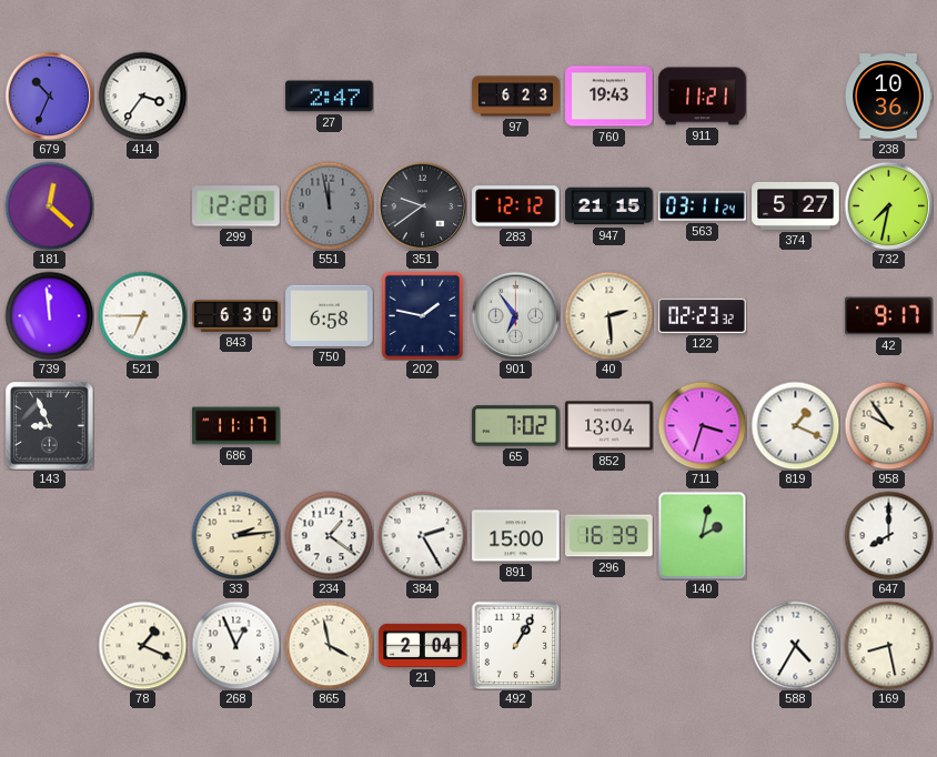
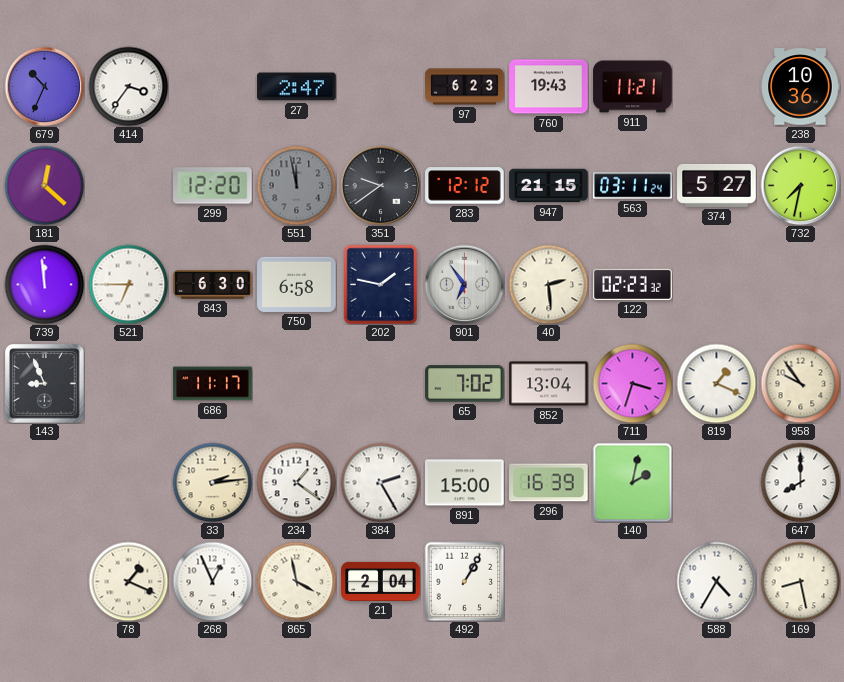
42: 9:17 -> none
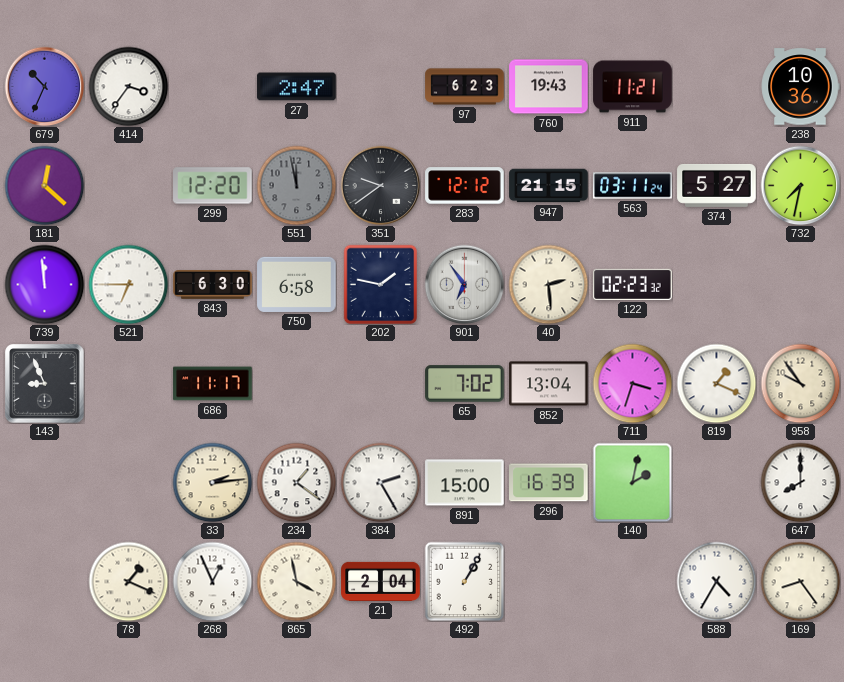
169: 8:28 -> 8:24
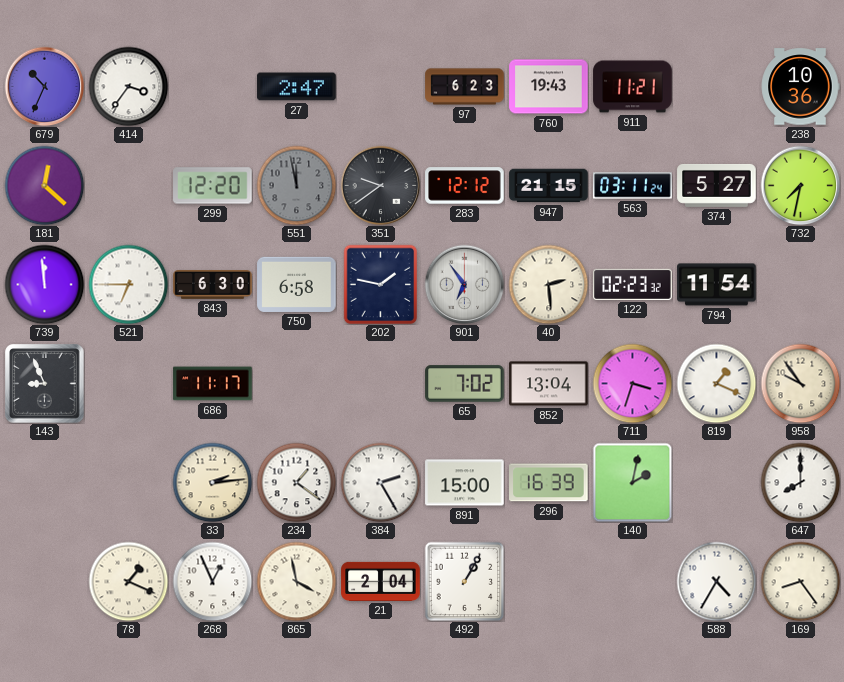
794: none -> 11:54
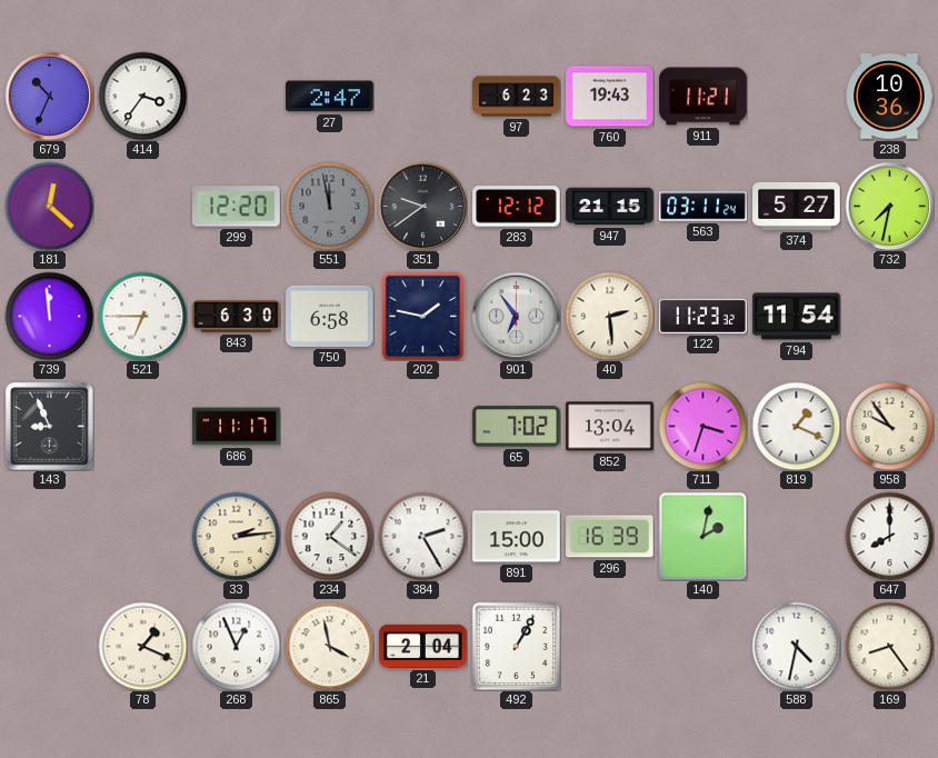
122: 02:23 -> 11:23
588: 4:35 -> 4:32
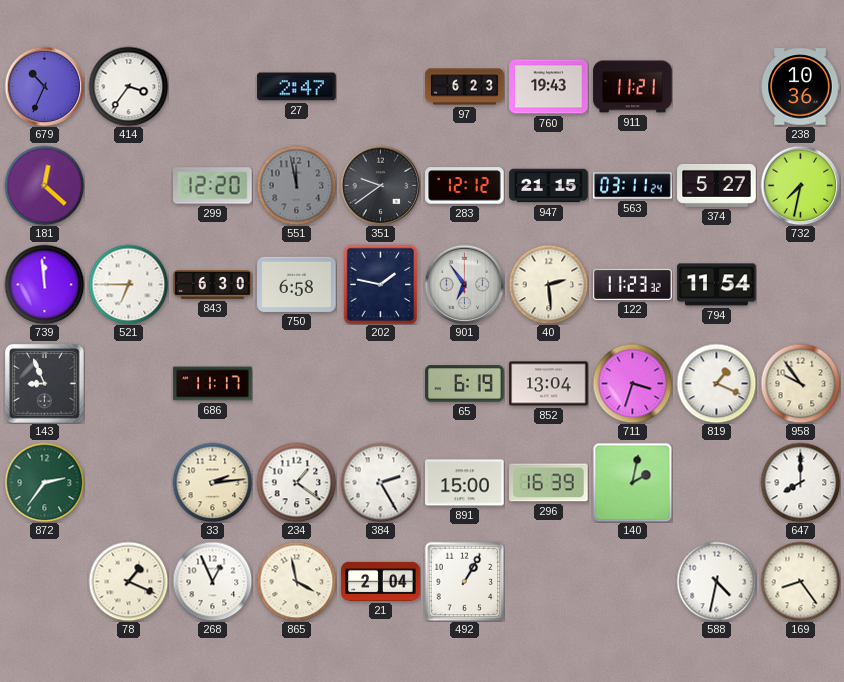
65: 7:02 -> 6:19
872: none -> 2:36
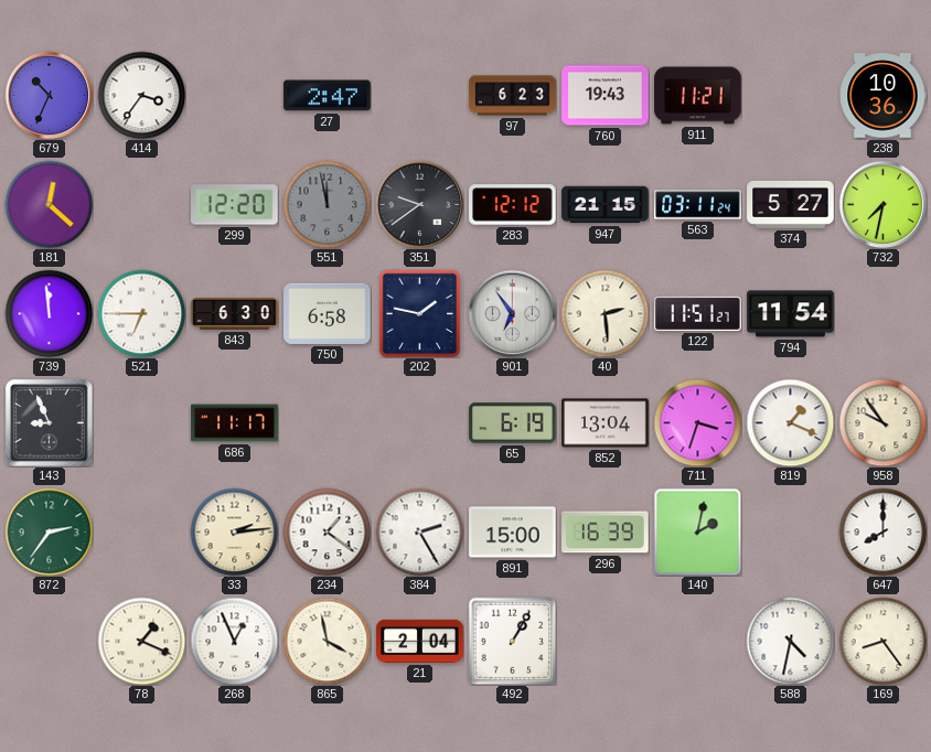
122: 11:23 -> 11:51
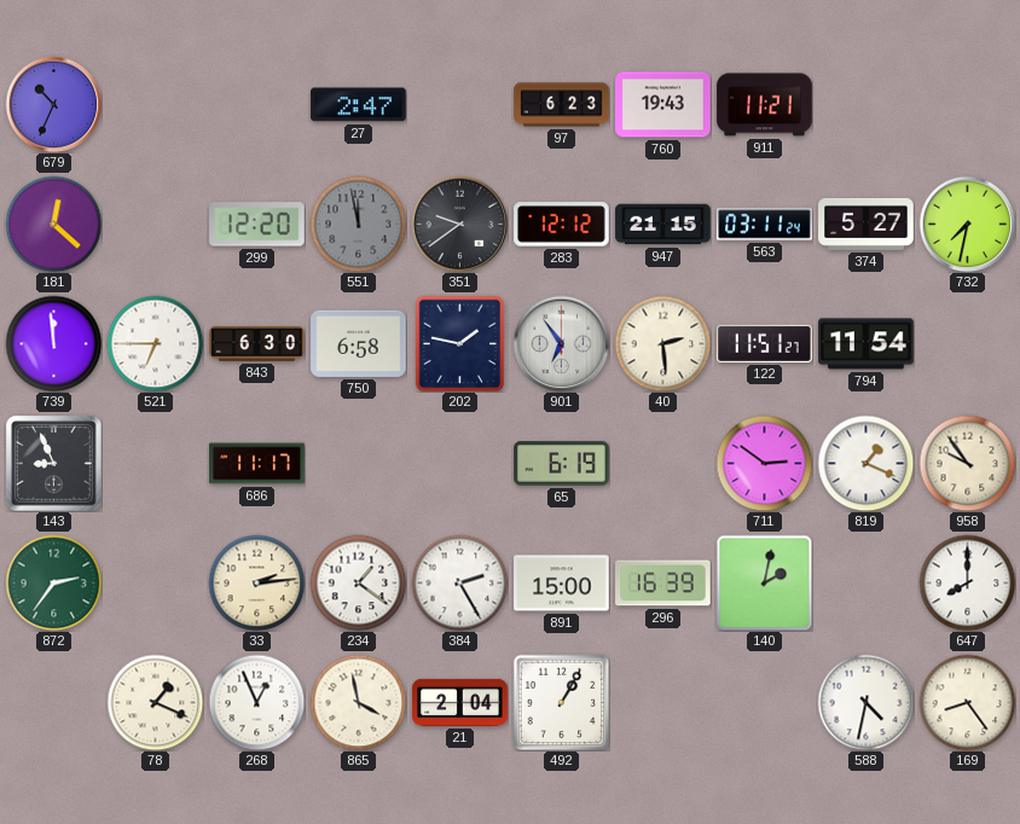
414: 3:36 -> none
238: 10:36 -> none
852: 13:04 -> none
711: 3:33 -> 2:51
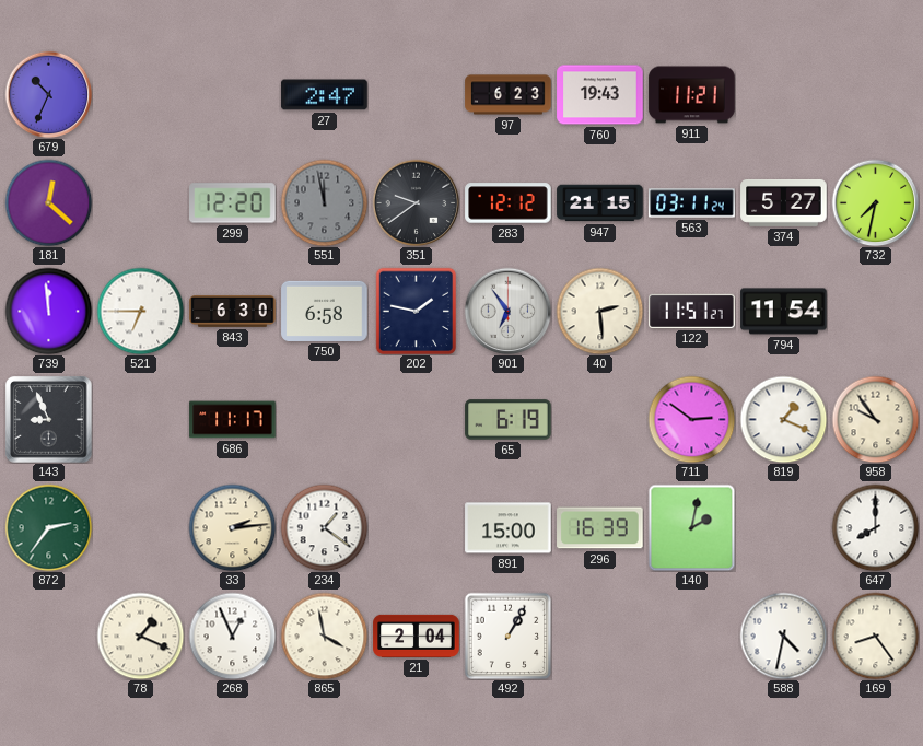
384: 2:25 -> none
